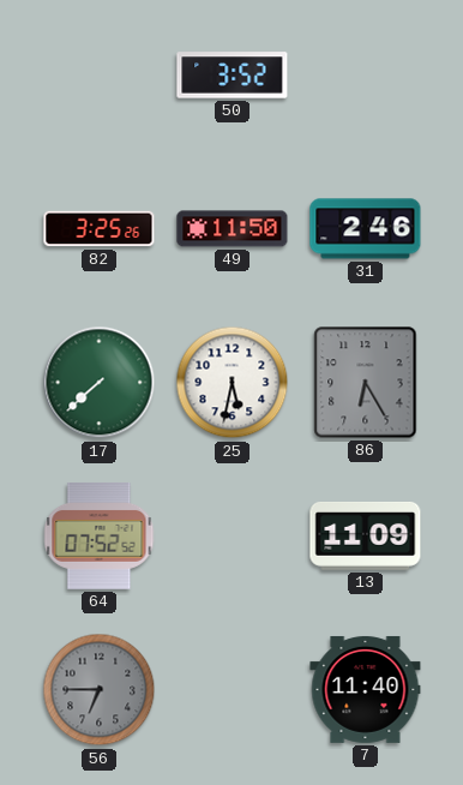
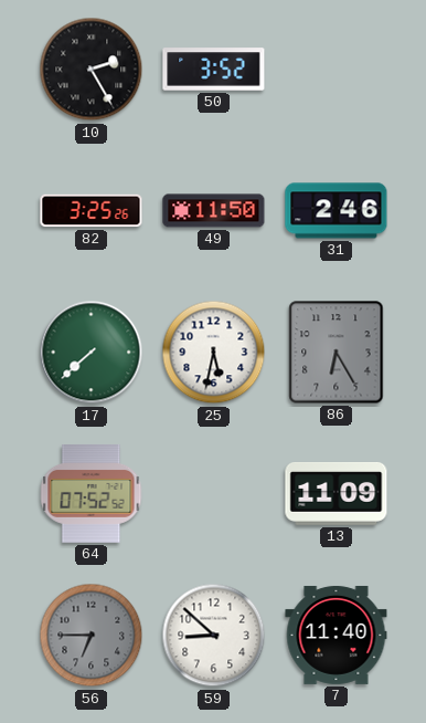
10: none -> 2:25
59: none -> 8:52
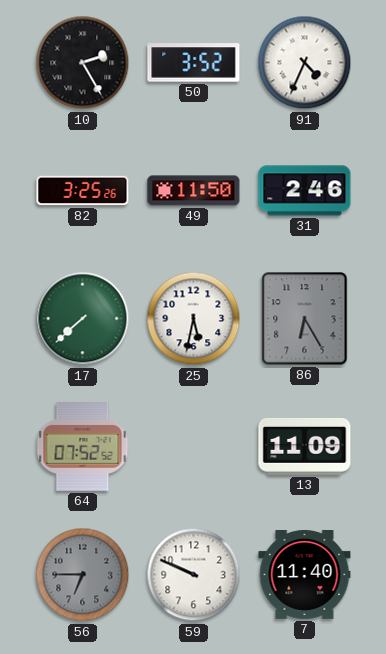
91: none -> 4:34
59: 8:52 -> 9:49
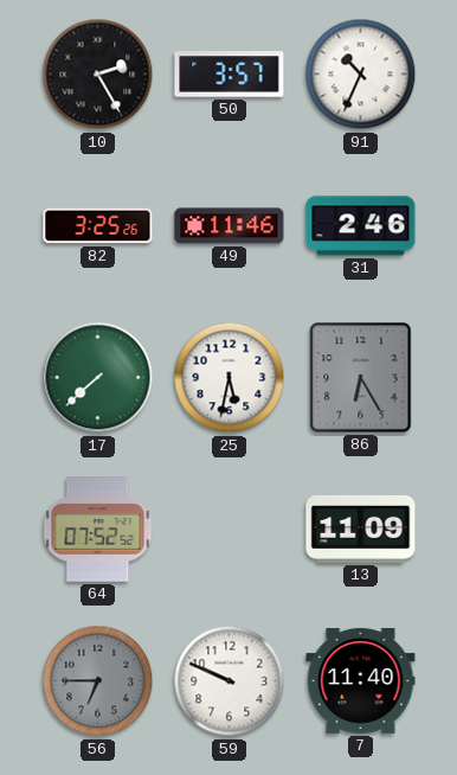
50: 3:52 -> 3:57
91: 4:34 -> 10:34
49: 11:50 -> 11:46
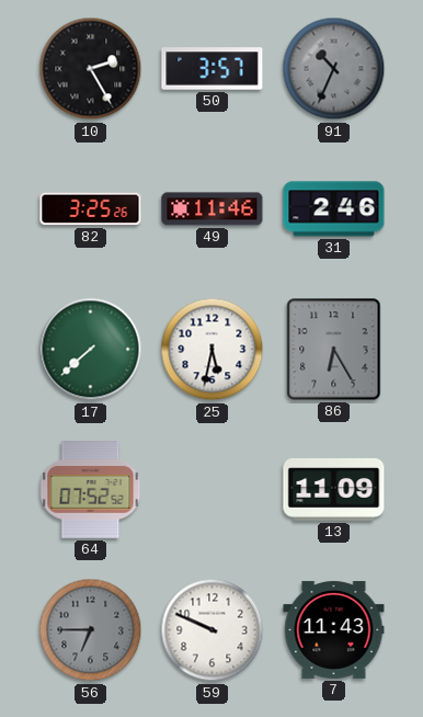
91 dial: white -> grey
7: 11:40 -> 11:43
